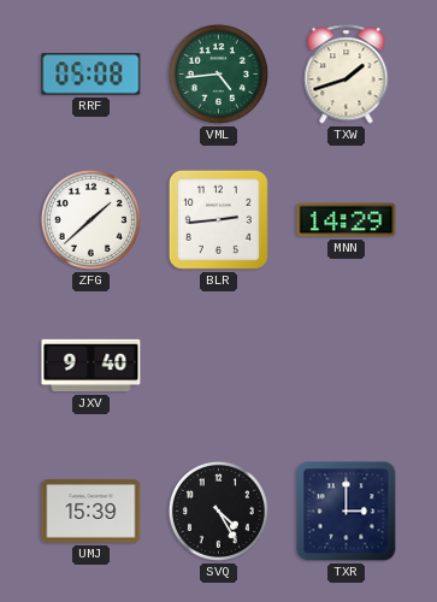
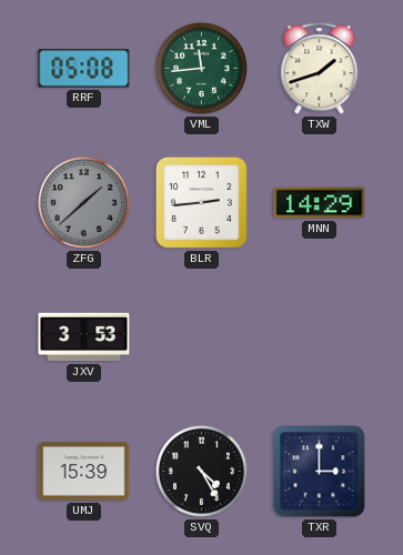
VML: 4:44 -> 11:44
ZFG dial: white -> grey
JXV: 9:40 -> 3:53
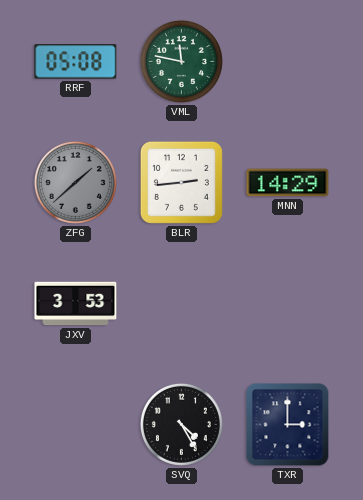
VML: 11:44 -> 11:47
TXW: 1:42 -> none
UMJ: 15:39 -> none
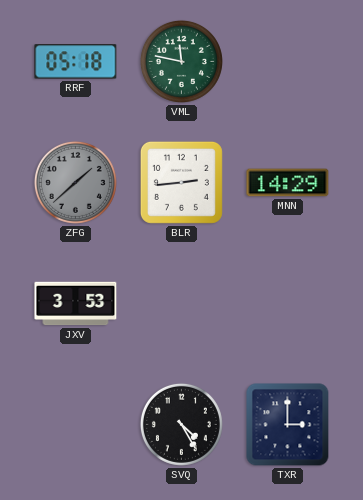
RRF: 05:08 -> 05:18
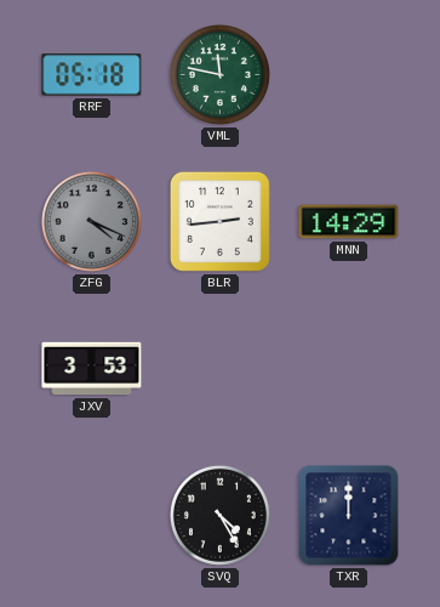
ZFG: 1:38 -> 4:19
TXR: 3:00 -> 12:00
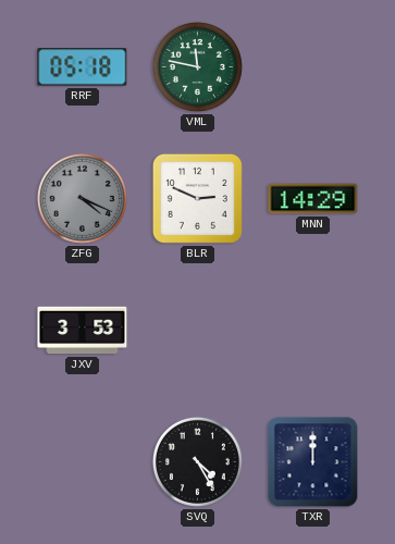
BLR: 2:44 -> 2:49
